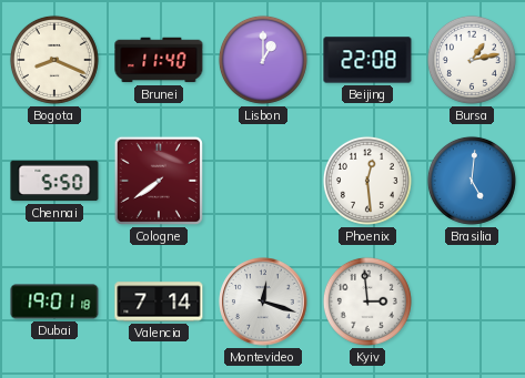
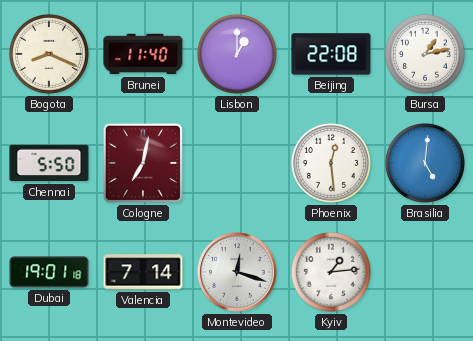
Cologne: 7:39 -> 7:02
Kyiv: 2:59 -> 1:14
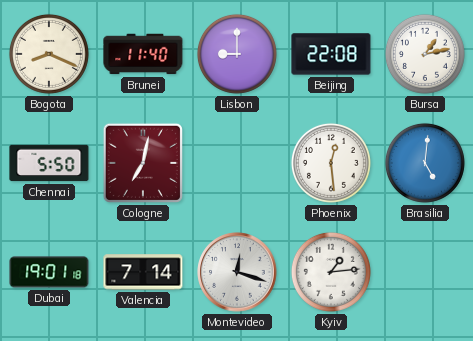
Lisbon: 1:00 -> 9:00
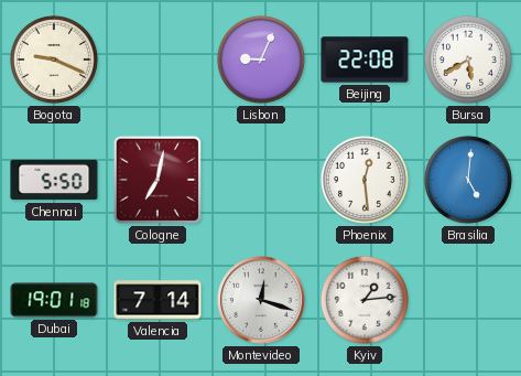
Bogota: 8:19 -> 9:19
Brunei: 11:40 -> none
Lisbon: 9:00 -> 9:04
Bursa: 1:13 -> 5:40
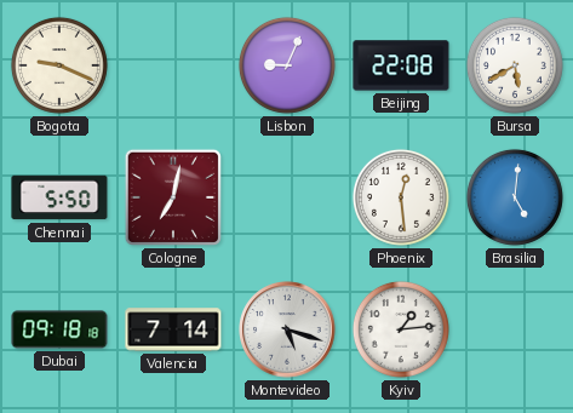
Dubai: 19:01 -> 09:18
Montevideo: 12:18 -> 5:18
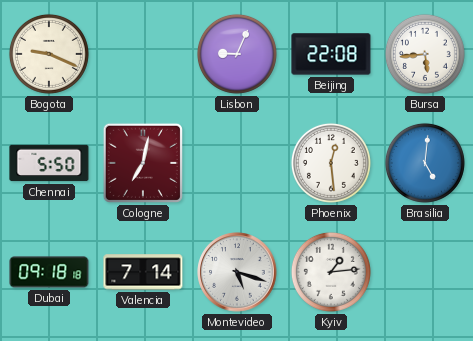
Bursa: 5:40 -> 5:44
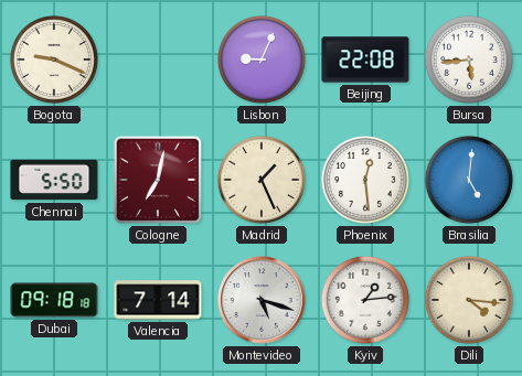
Madrid: none -> 1:26
Dili: none -> 4:16
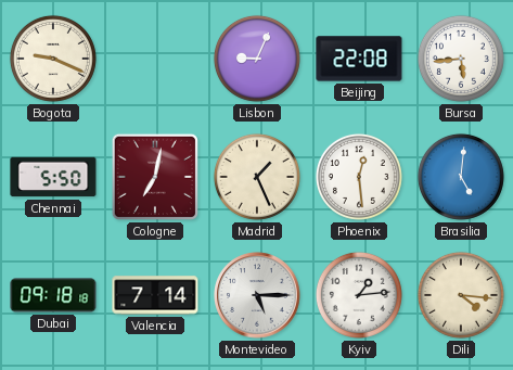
Montevideo: 5:18 -> 5:15
